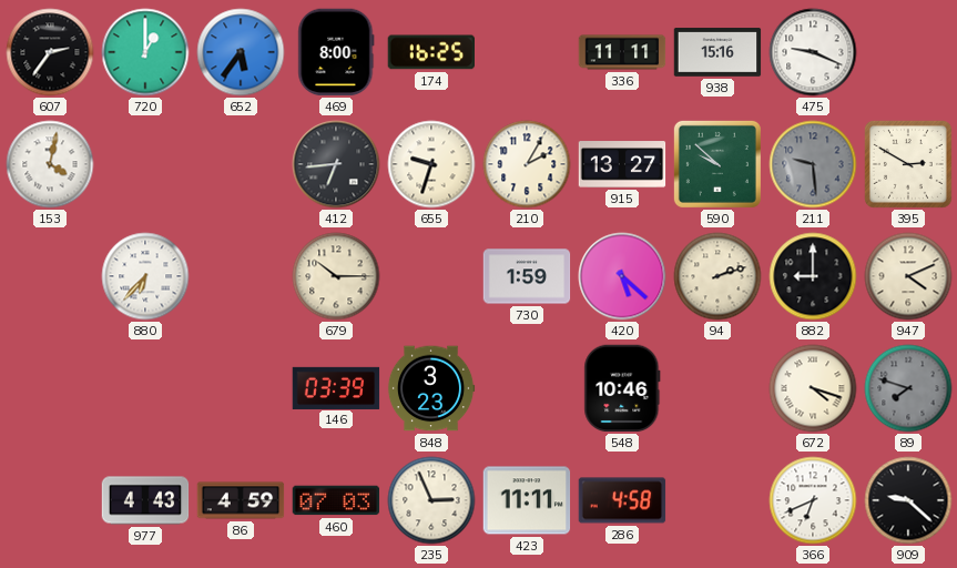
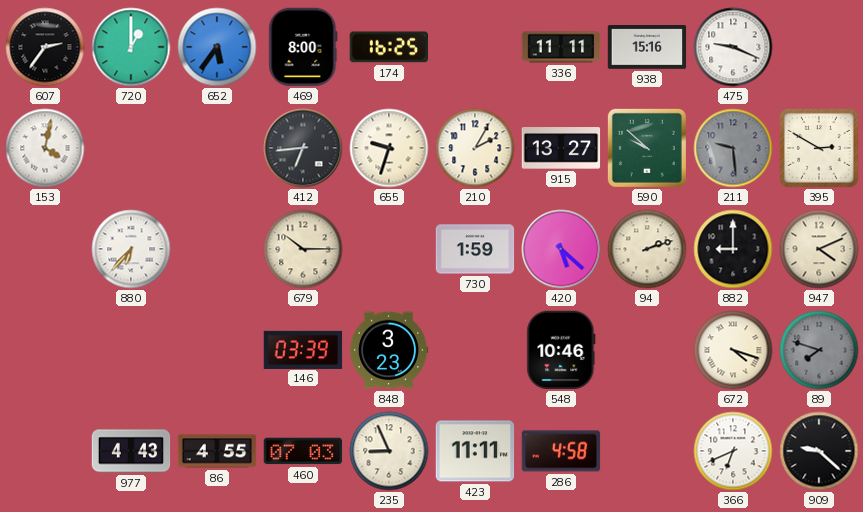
86: 4:59 -> 4:55
235: 2:56 -> 8:56
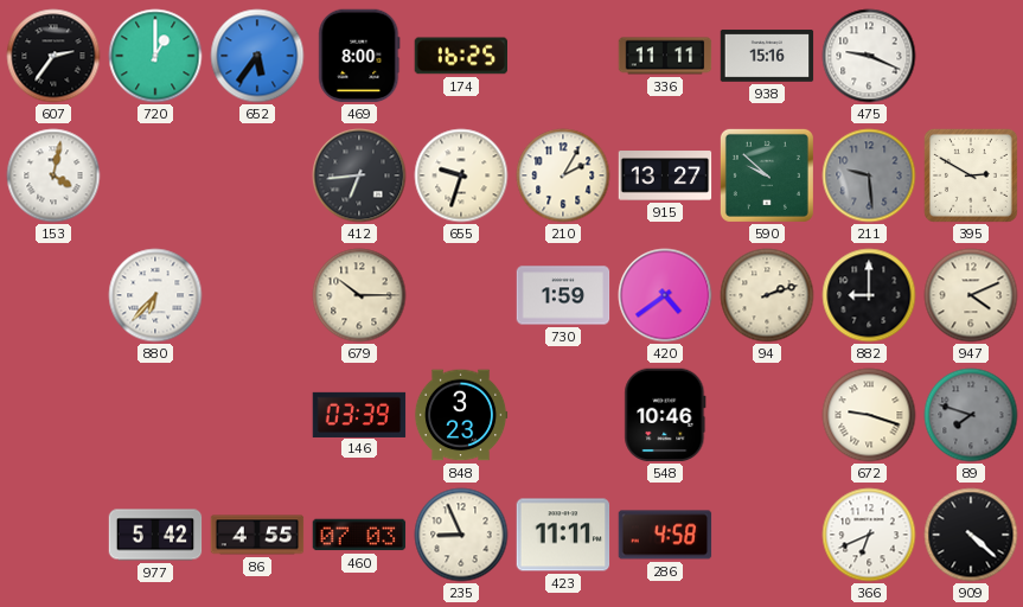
420: 5:22 -> 4:39
672: 4:18 -> 9:18
977: 4:43 -> 5:42
909: 9:22 -> 4:22
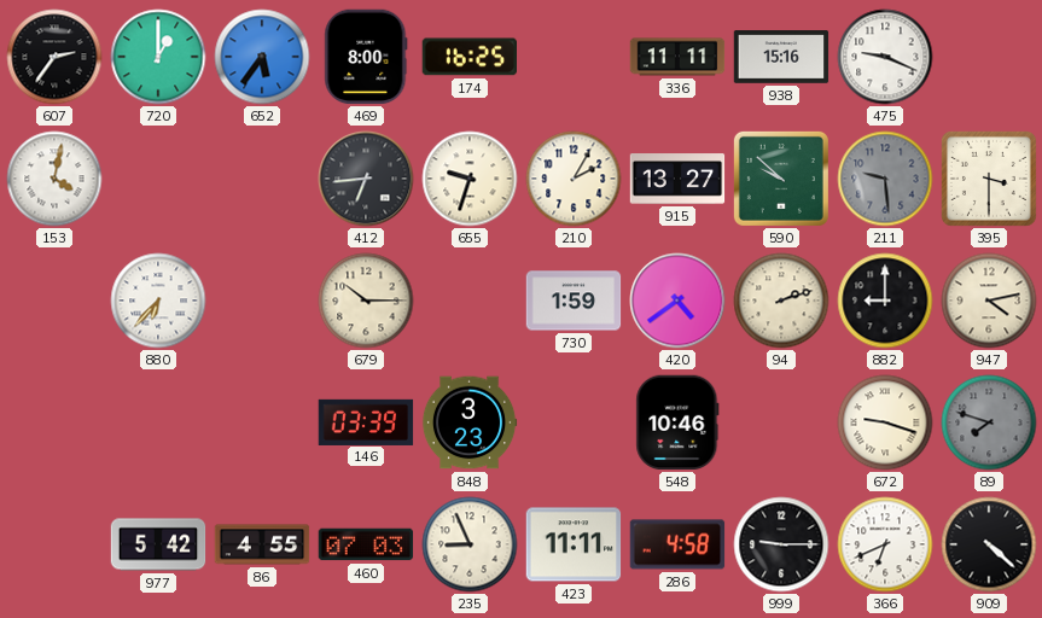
395: 2:50 -> 3:30
947: 4:11 -> 4:13
999: none -> 9:15
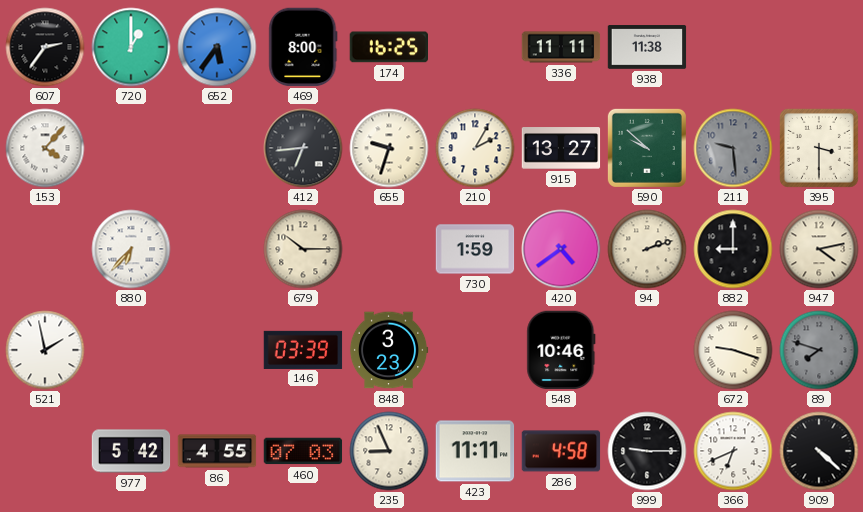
938: 15:16 -> 11:38
475: 9:19 -> none
153: 4:02 -> 4:07
521: none -> 1:58
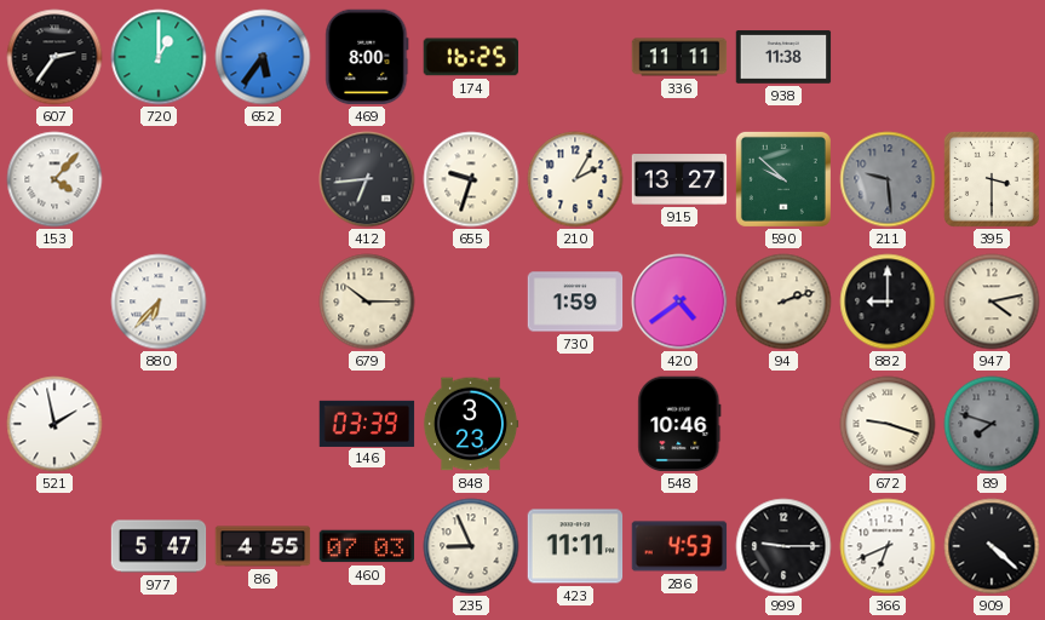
977: 5:42 -> 5:47
286: 4:58 -> 4:53
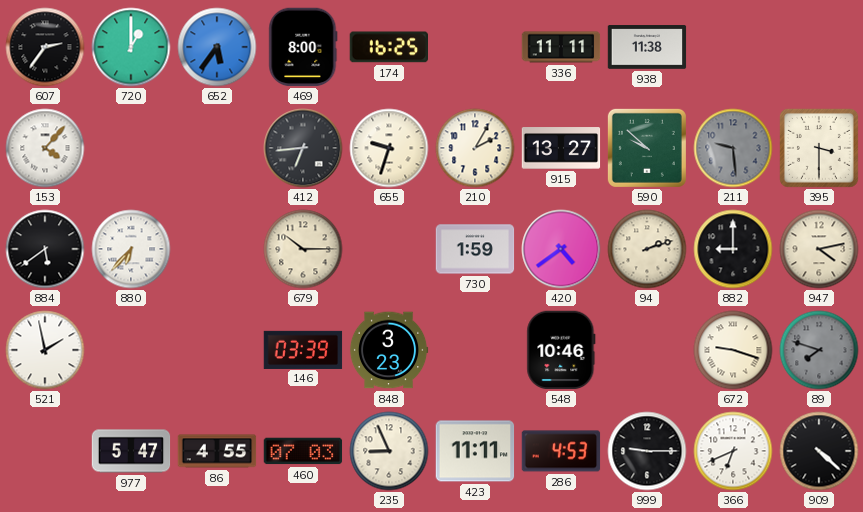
884: none -> 5:39
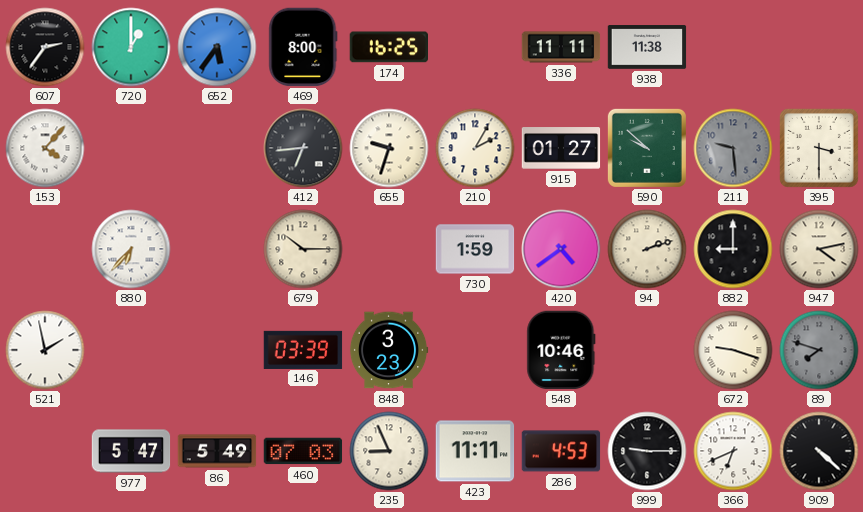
915: 13:27 -> 01:27
884: 5:39 -> none
86: 4:55 -> 5:49
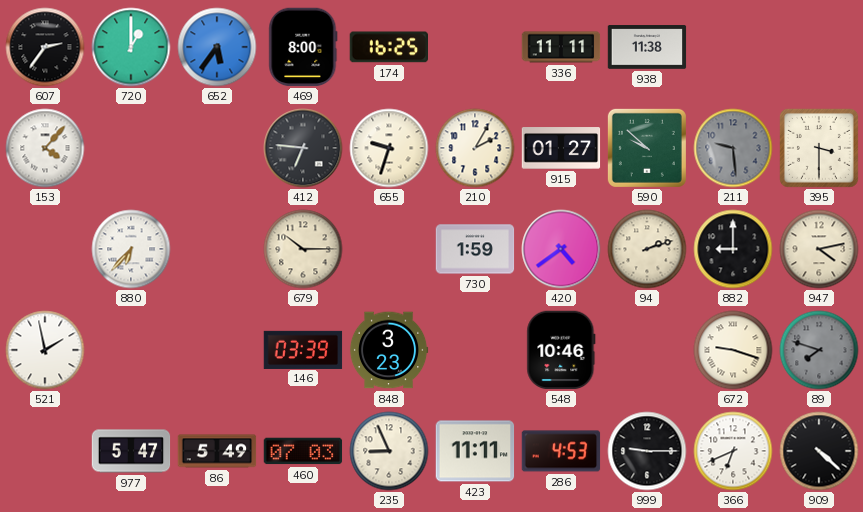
412: 6:44 -> 6:46
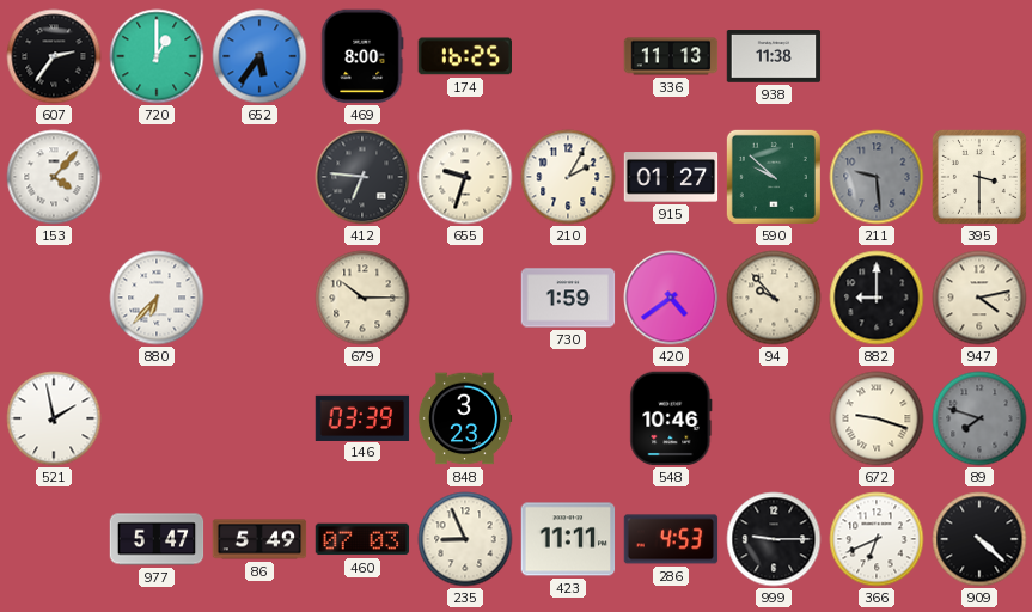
336: 11:11 -> 11:13
94: 2:12 -> 9:53
